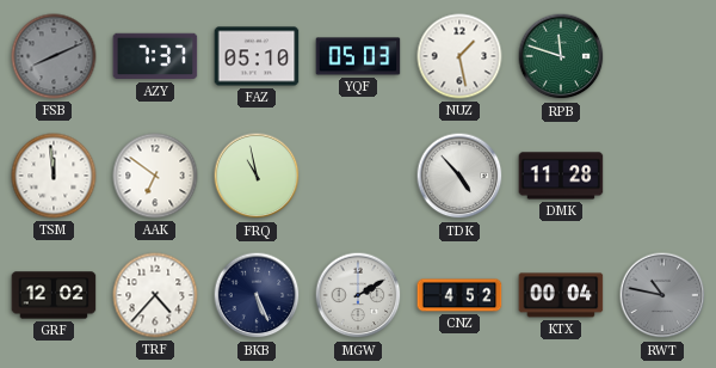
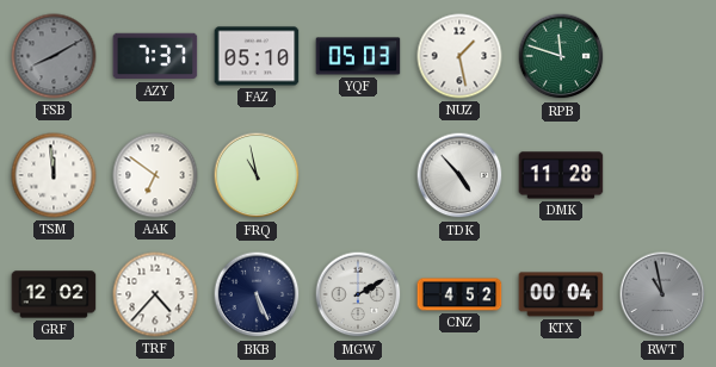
FSB: 8:11 -> 8:10
RWT: 10:47 -> 10:58
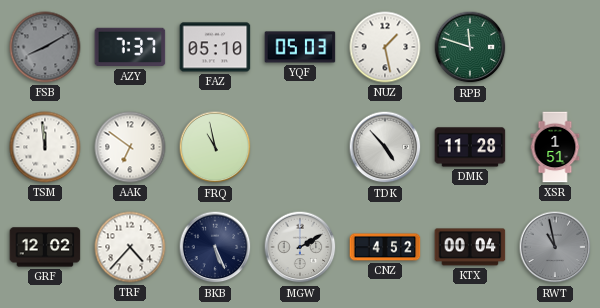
XSR: none -> 1:51
